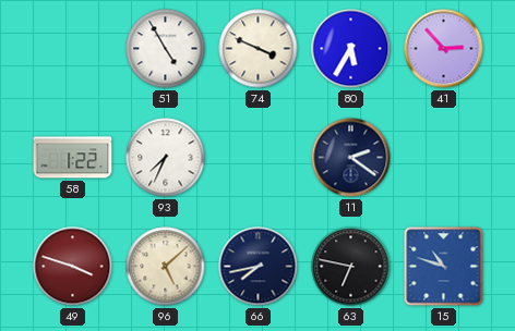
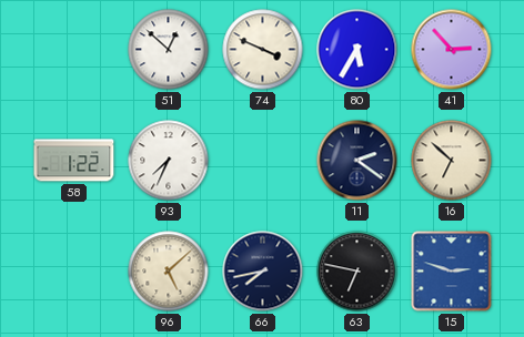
51: 4:55 -> 12:52
16: none -> 6:52
49: 3:48 -> none
15: 10:48 -> 2:48
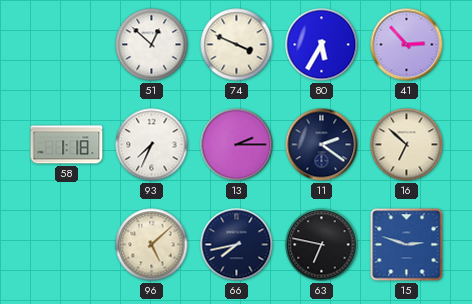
58: 1:22 -> 1:18
13: none -> 2:15
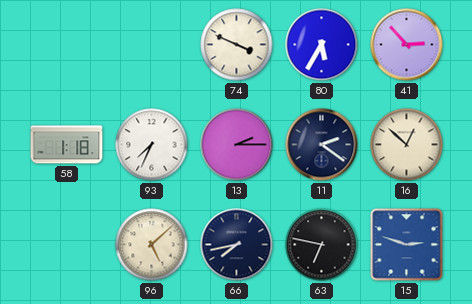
51: 12:52 -> none
16: 6:52 -> 12:52
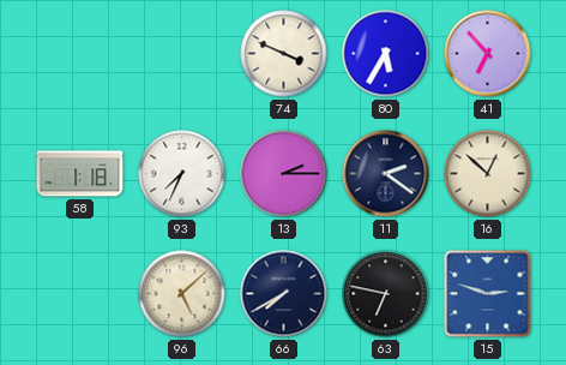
41: 2:53 -> 6:53
66: 7:43 -> 7:40
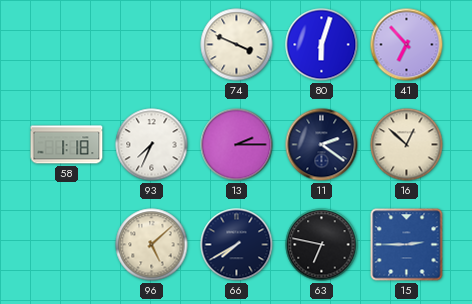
80: 5:35 -> 6:03
15: 2:48 -> 2:45
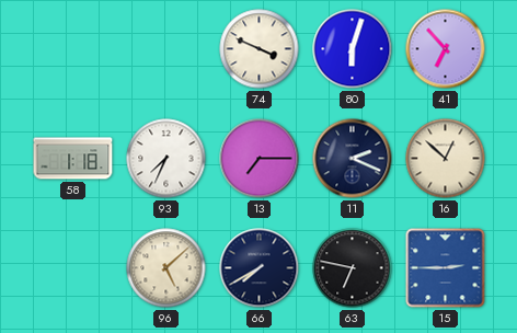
13: 2:15 -> 7:15
11: 2:21 -> 2:19
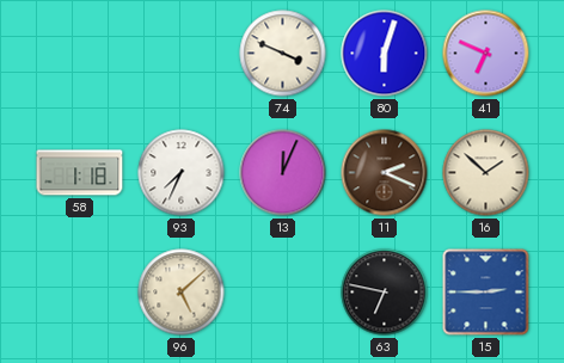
41: 6:53 -> 6:49
13: 7:15 -> 12:04
11 dial: navy -> brown
16: 12:52 -> 1:52
66: 7:40 -> none
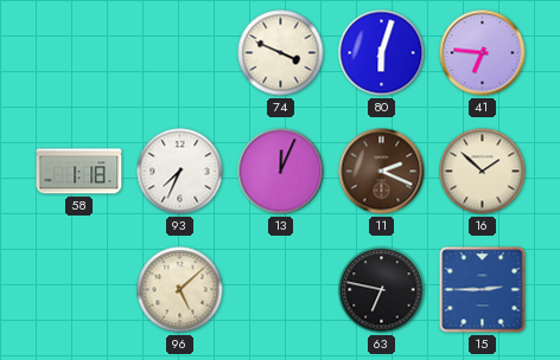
41: 6:49 -> 6:46
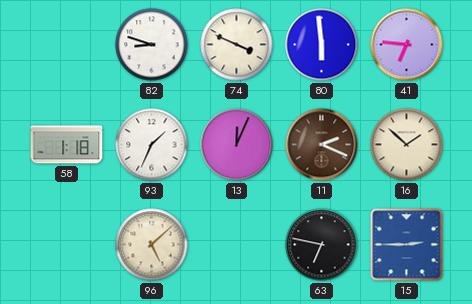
82: none -> 8:48
80: 6:03 -> 5:59
93: 7:34 -> 1:34
